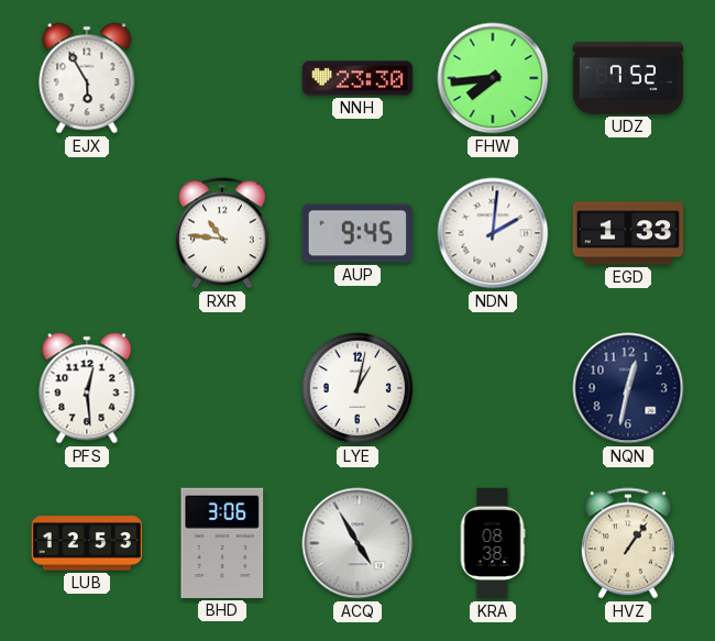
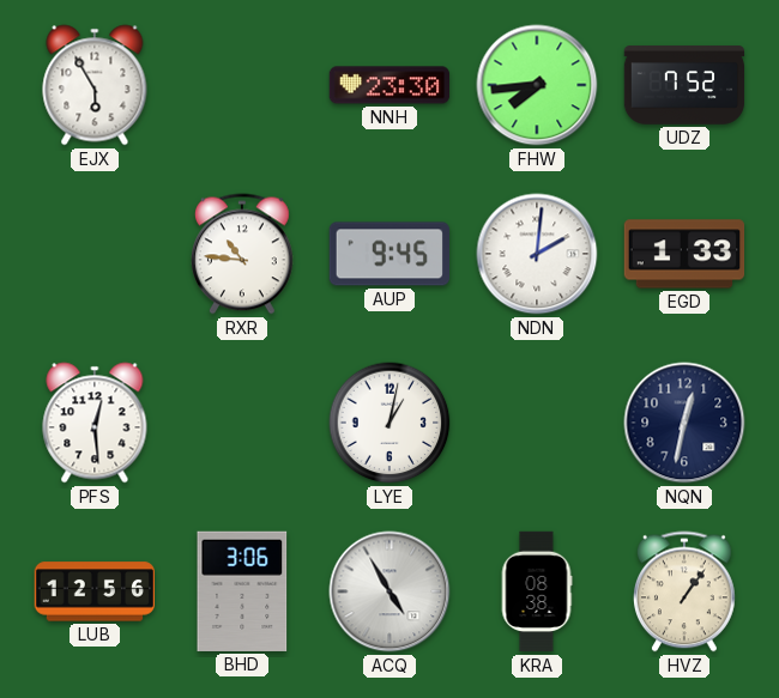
LUB: 12:53 -> 12:56
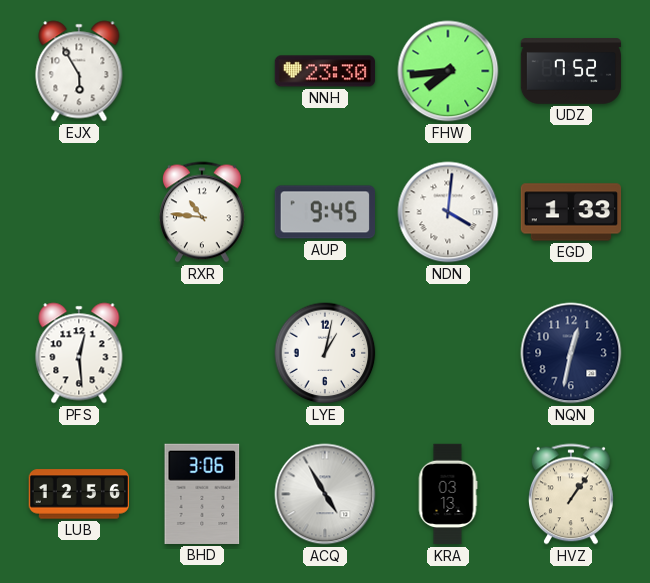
NDN: 2:01 -> 4:01
KRA: 08:38 -> 03:13
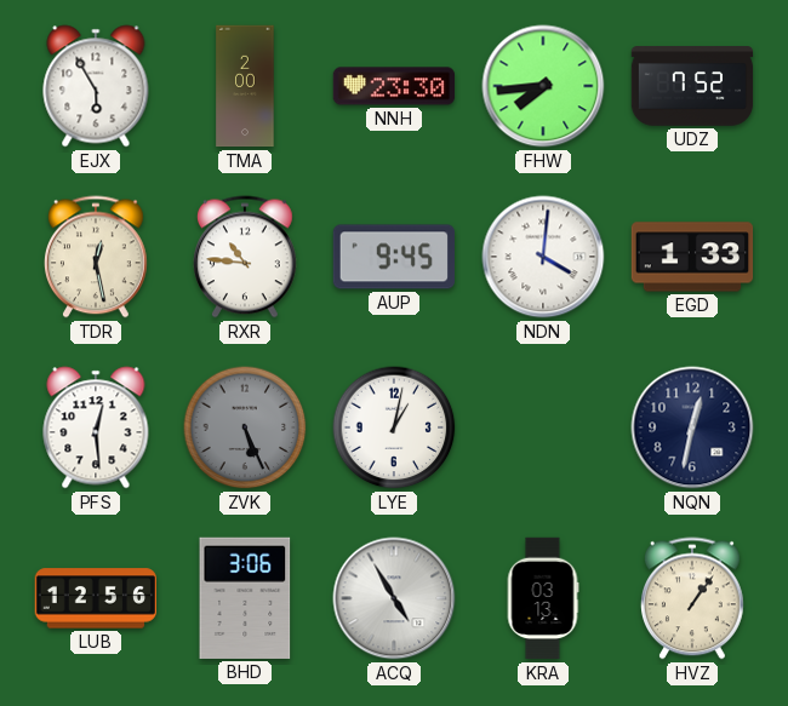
TMA: none -> 2:00
TDR: none -> 12:28
ZVK: none -> 5:26
